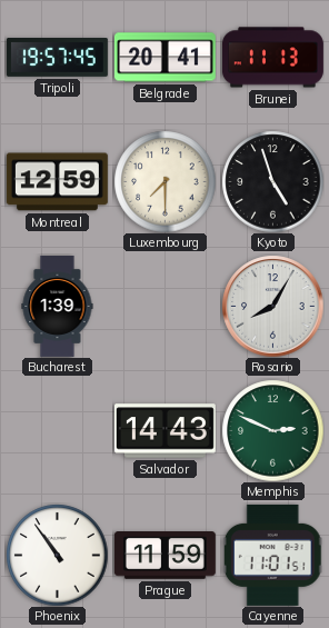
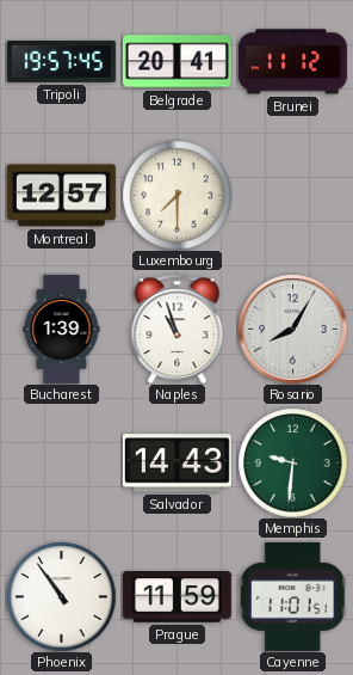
Brunei: 11:13 -> 11:12
Montreal: 12:59 -> 12:57
Kyoto: 4:57 -> none
Naples: none -> 10:57
Memphis: 2:49 -> 9:31
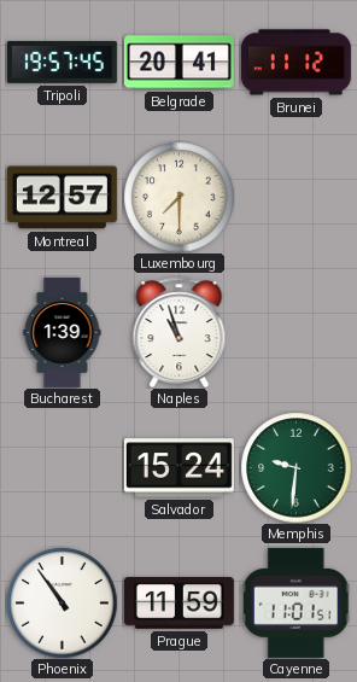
Rosario: 8:05 -> none
Salvador: 14:43 -> 15:24
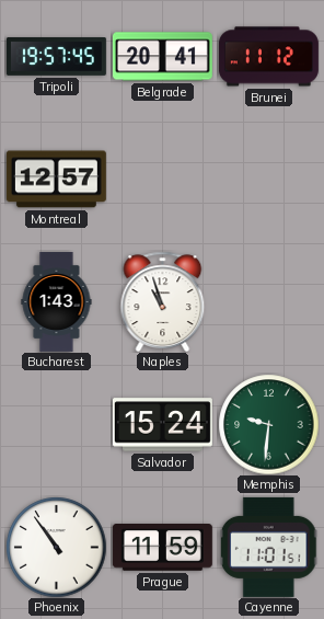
Luxembourg: 7:30 -> none
Bucharest: 1:39 -> 1:43
